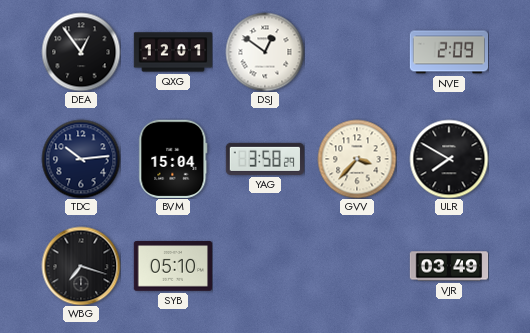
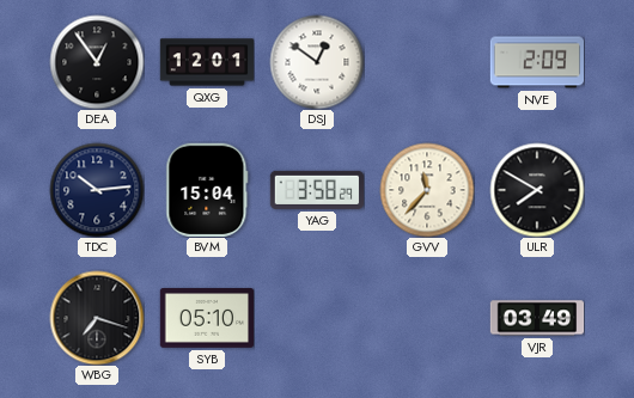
GVV: 3:37 -> 11:37
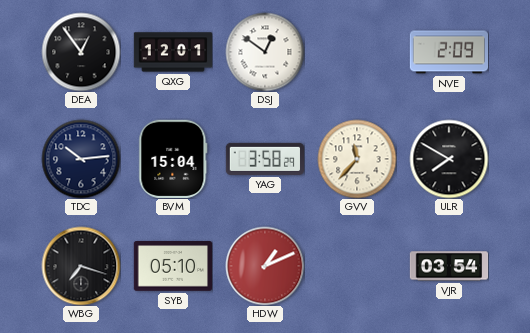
HDW: none -> 1:11
VJR: 03:49 -> 03:54
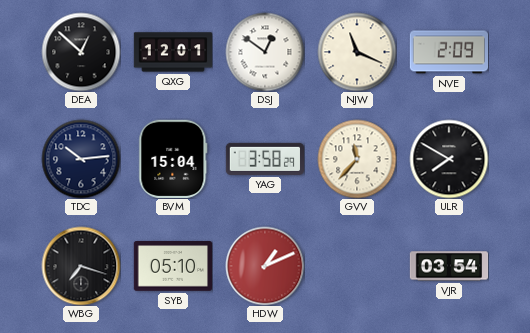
DEA: 12:54 -> 12:52
NJW: none -> 11:19
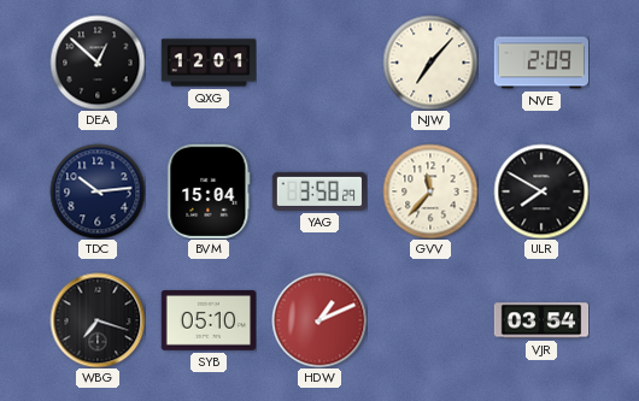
DSJ: 12:51 -> none
NJW: 11:19 -> 7:07
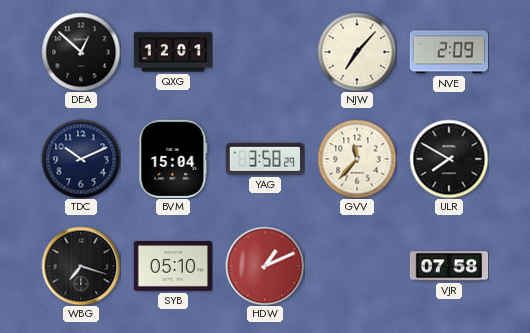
TDC: 10:14 -> 10:11
VJR: 03:54 -> 07:58
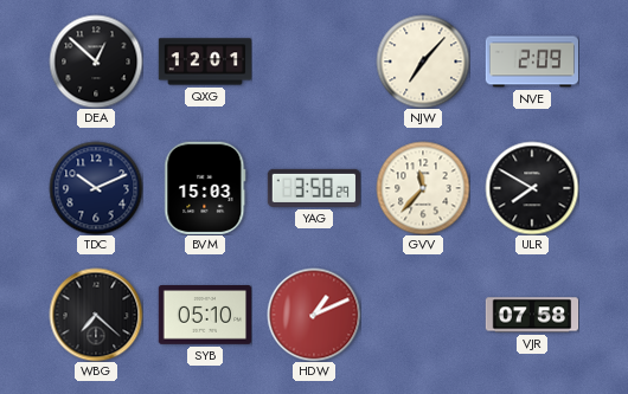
BVM: 15:04 -> 15:03
WBG: 7:18 -> 7:22
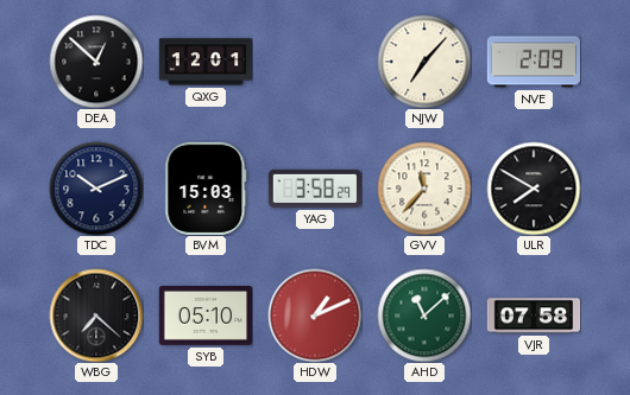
AHD: none -> 11:08
